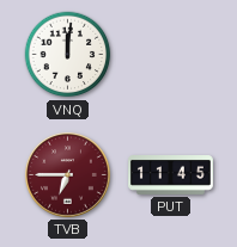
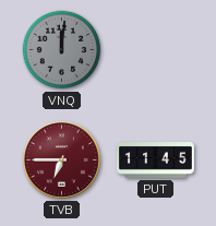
VNQ dial: white -> grey
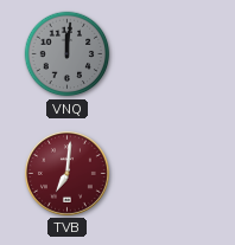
TVB: 6:45 -> 7:01
PUT: 11:45 -> none
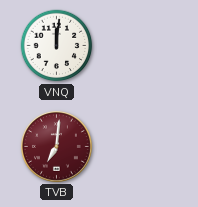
VNQ dial: grey -> white
